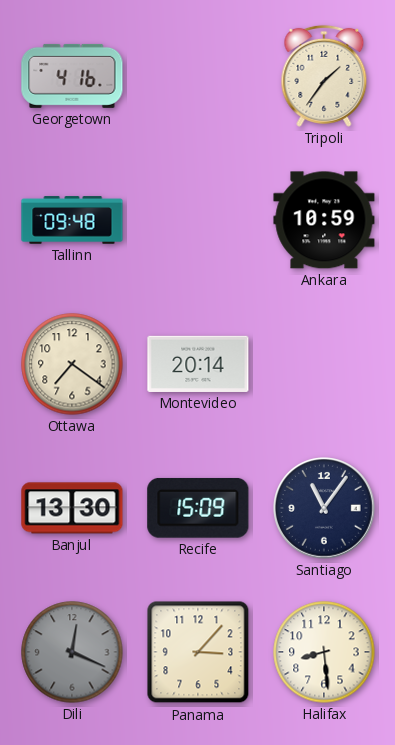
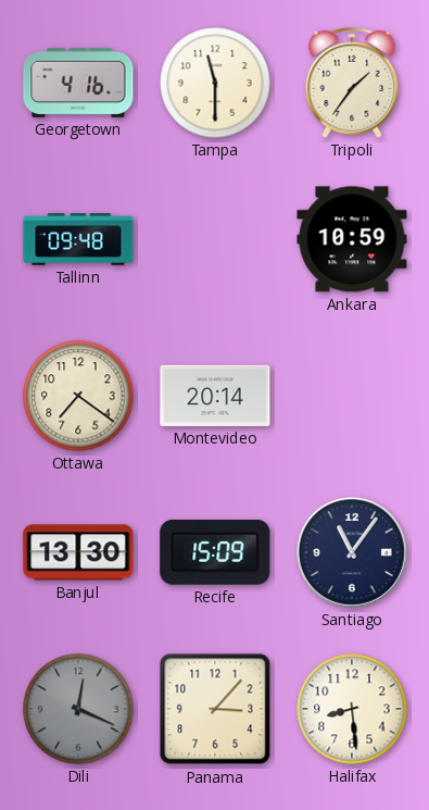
Tampa: none -> 11:30
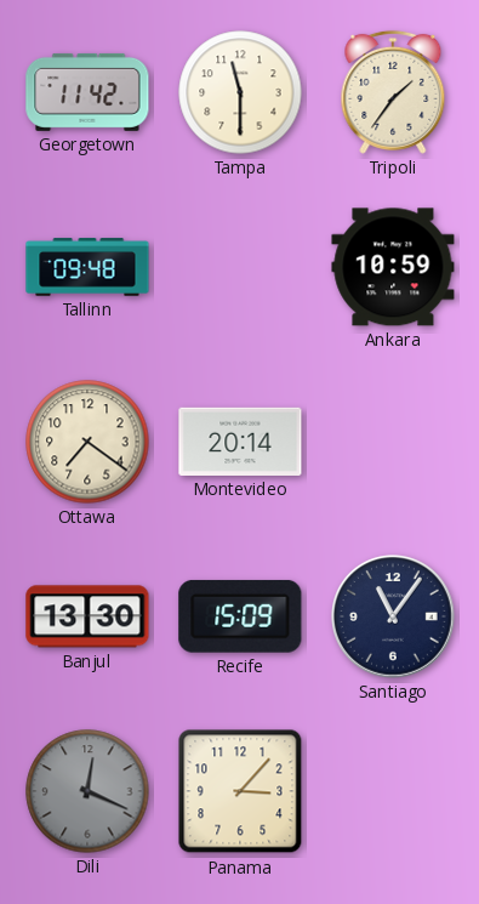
Georgetown: 4:16 -> 11:42
Halifax: 8:29 -> none
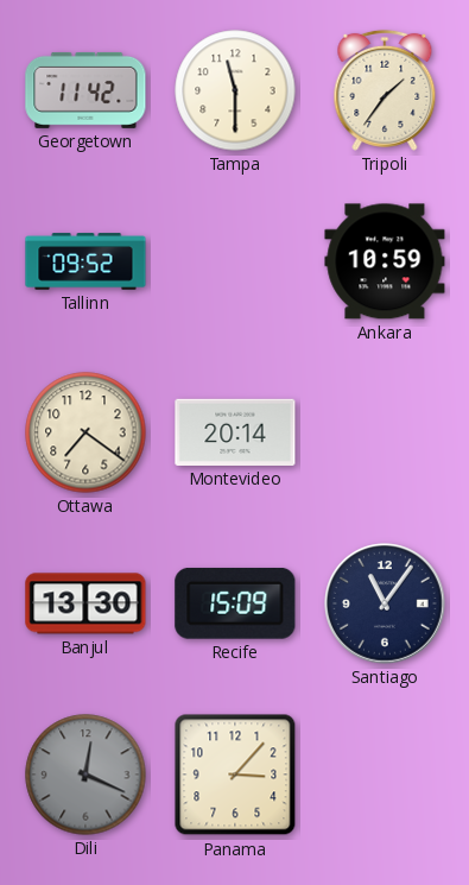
Tallinn: 09:48 -> 09:52
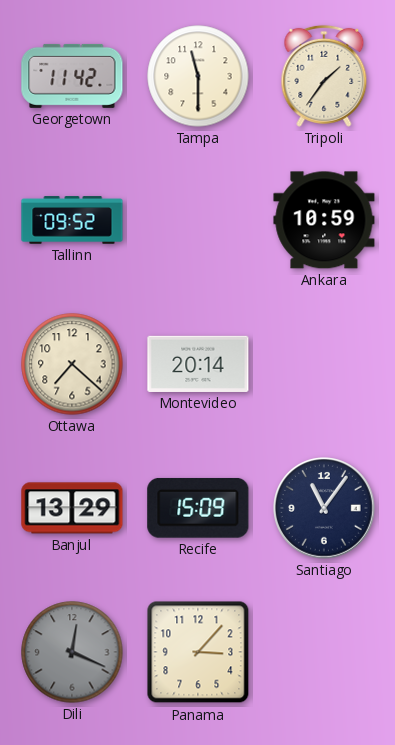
Ottawa: 7:21 -> 7:22
Banjul: 13:30 -> 13:29
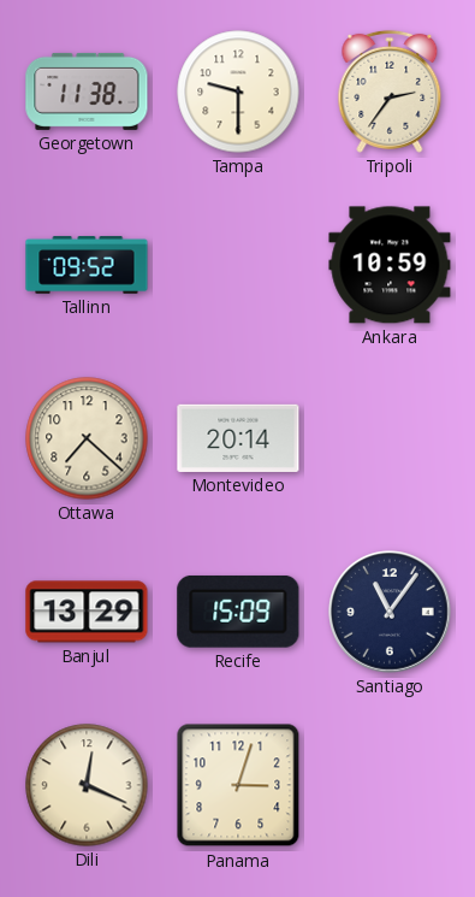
Georgetown: 11:42 -> 11:38
Tampa: 11:30 -> 9:30
Tripoli: 1:36 -> 2:36
Dili dial: grey -> cream
Panama: 3:07 -> 3:03
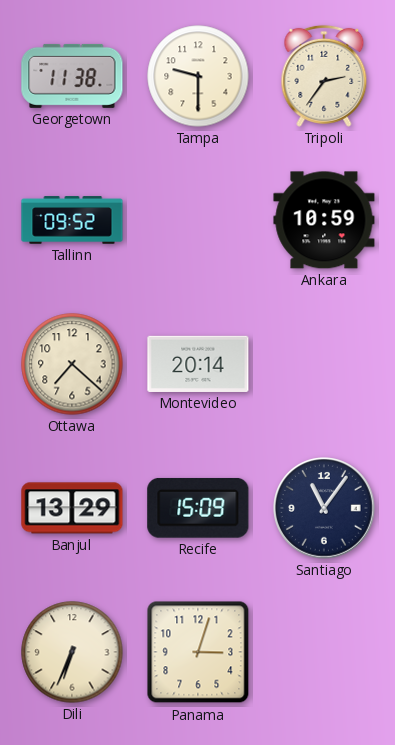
Dili: 12:19 -> 6:34
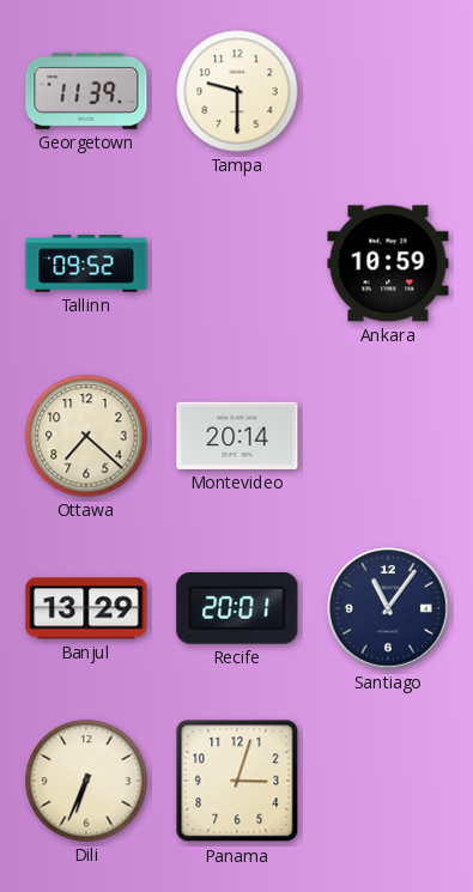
Georgetown: 11:38 -> 11:39
Tripoli: 2:36 -> none
Recife: 15:09 -> 20:01
